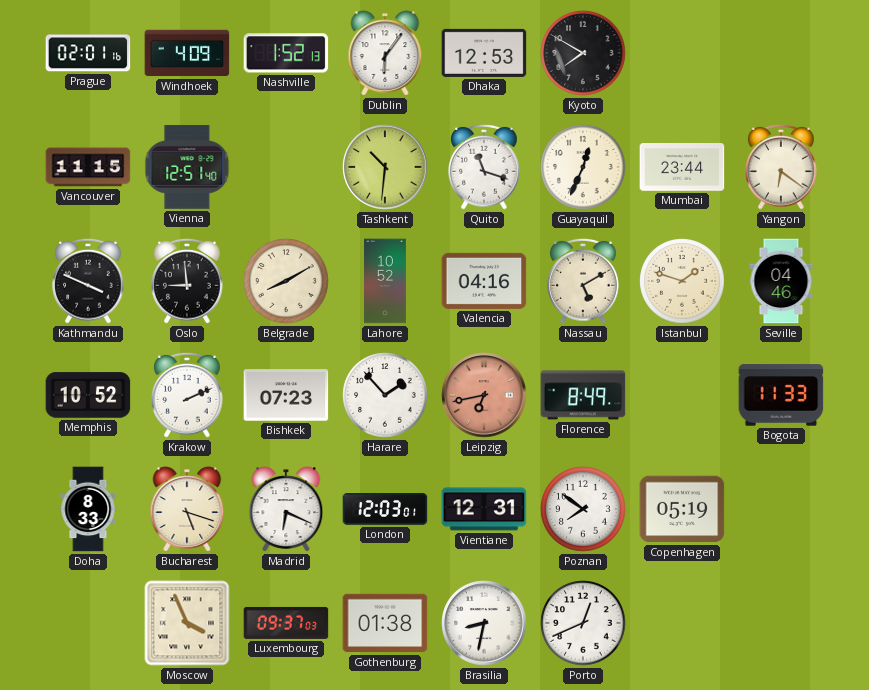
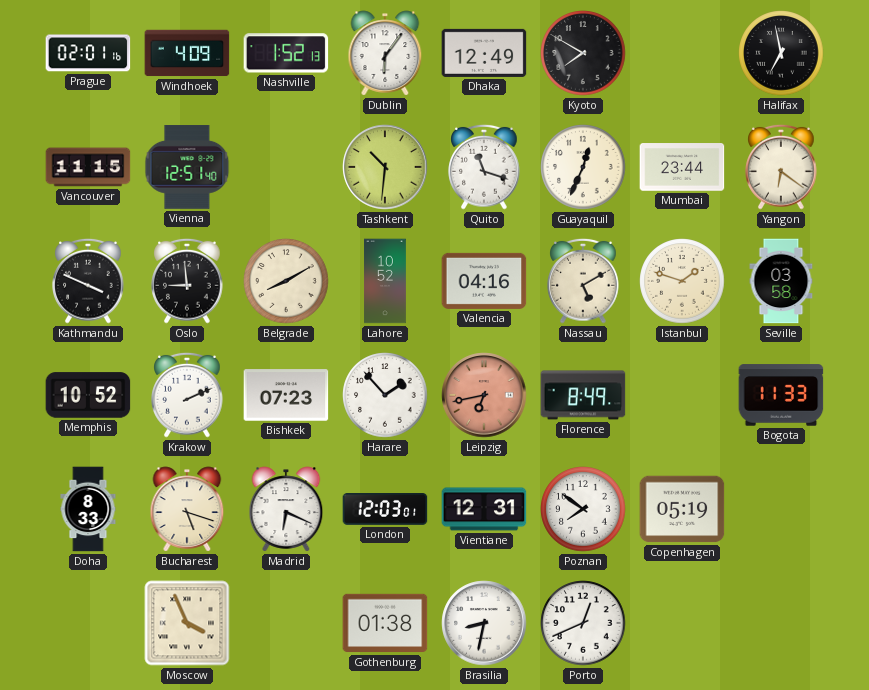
Dhaka: 12:53 -> 12:49
Halifax: none -> 6:58
Seville: 04:46 -> 03:58
Luxembourg: 09:37 -> none
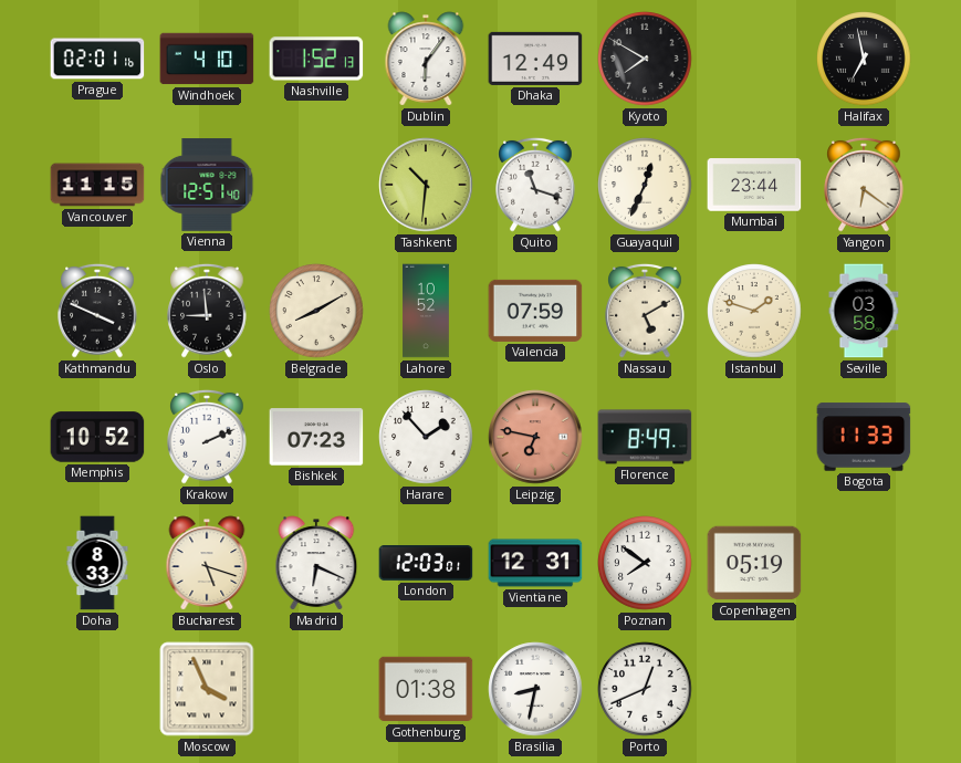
Windhoek: 4:09 -> 4:10
Valencia: 04:16 -> 07:59
Leipzig: 6:43 -> 6:47
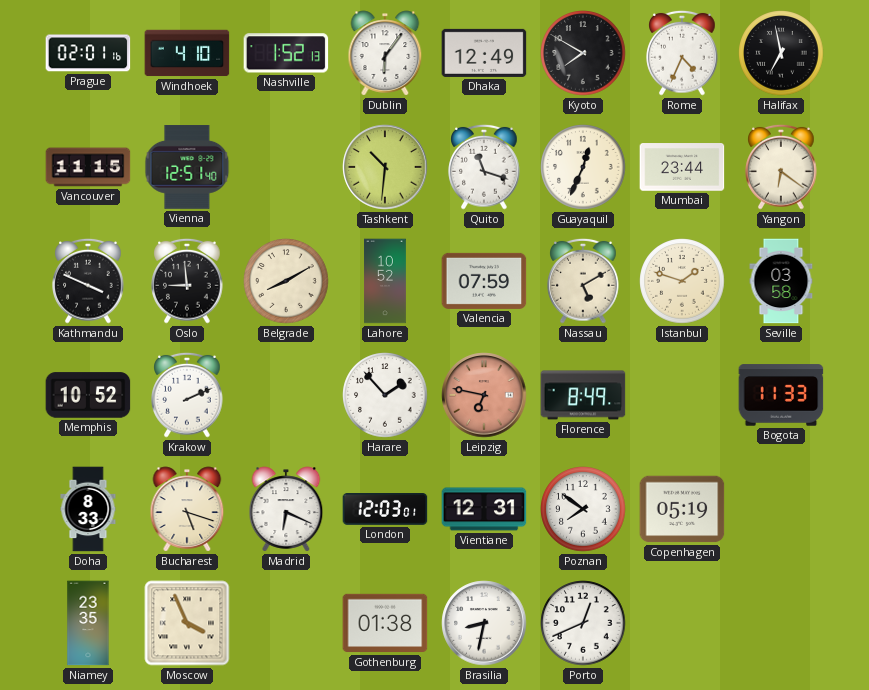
Rome: none -> 4:34
Bishkek: 07:23 -> none
Niamey: none -> 23:35
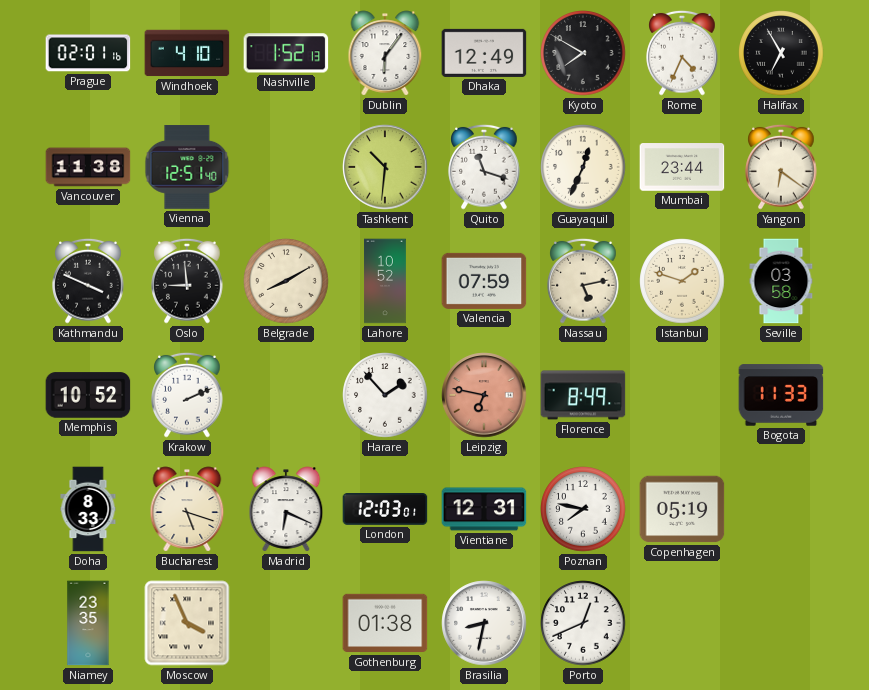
Halifax: 6:58 -> 6:55
Vancouver: 11:15 -> 11:38
Nassau: 5:10 -> 5:13
Poznan: 7:51 -> 7:47
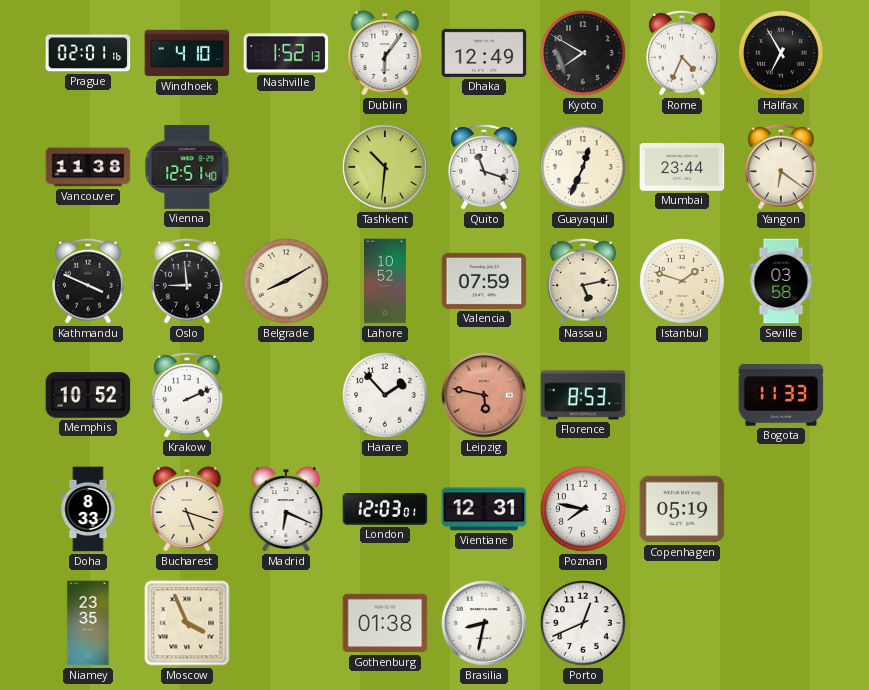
Leipzig: 6:47 -> 5:47
Florence: 8:49 -> 8:53
